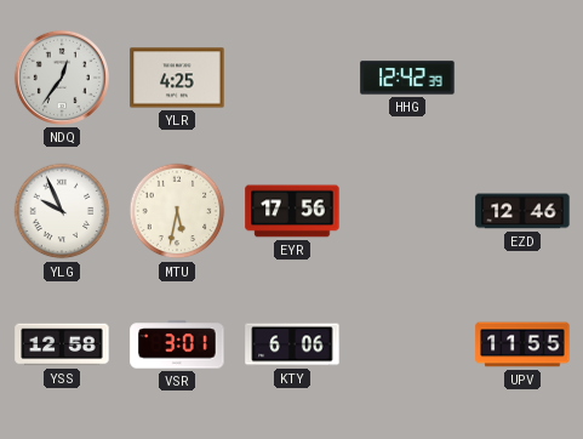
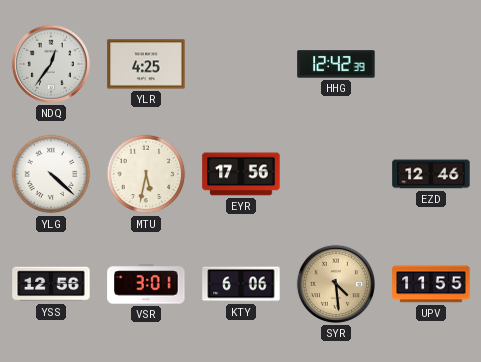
YLG: 9:56 -> 4:22
YSS: 12:58 -> 12:56
SYR: none -> 4:29
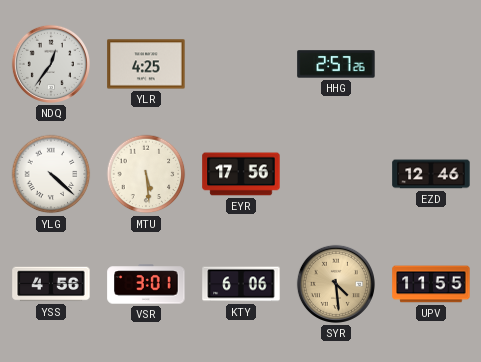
HHG: 12:42 -> 2:57
MTU: 5:32 -> 5:29
YSS: 12:56 -> 4:56
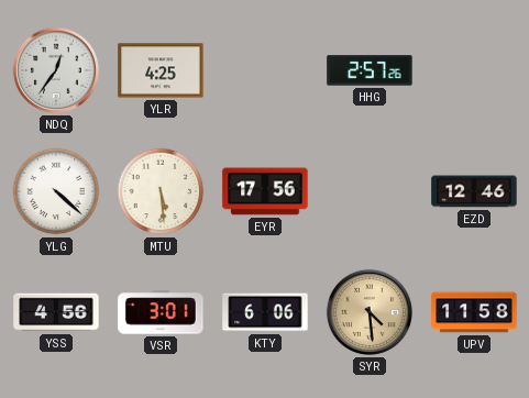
UPV: 11:55 -> 11:58
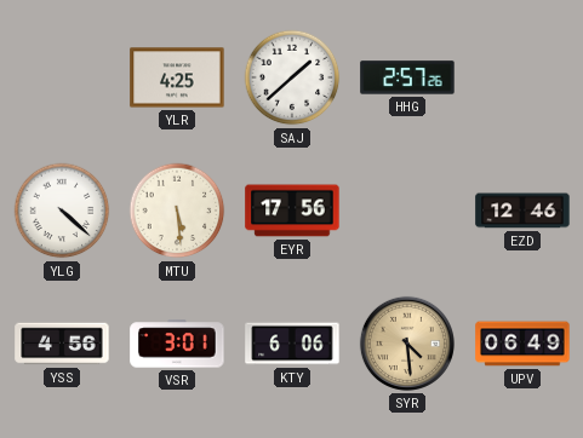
NDQ: 12:36 -> none
SAJ: none -> 1:38
UPV: 11:58 -> 06:49
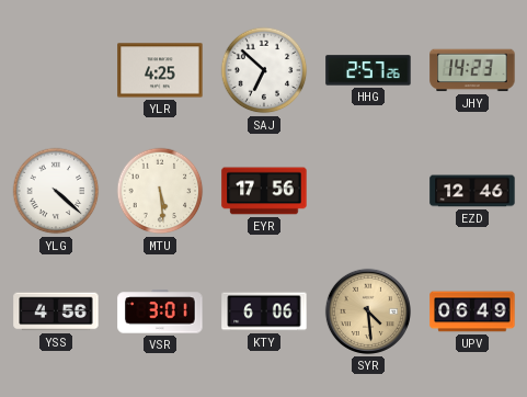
SAJ: 1:38 -> 6:52
JHY: none -> 14:23
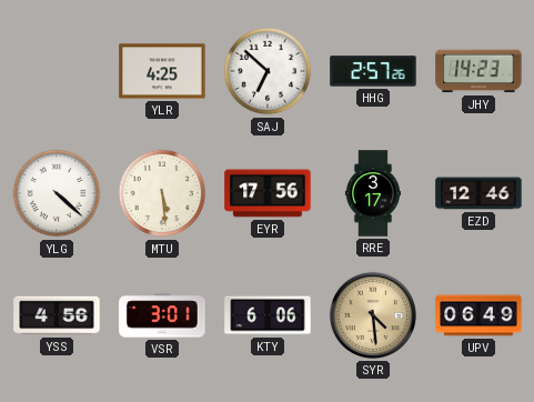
RRE: none -> 3:17
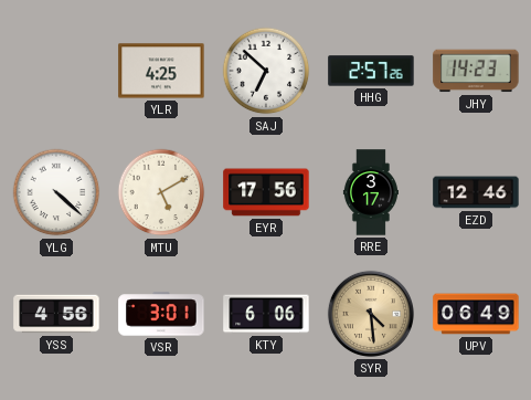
MTU: 5:29 -> 5:10
